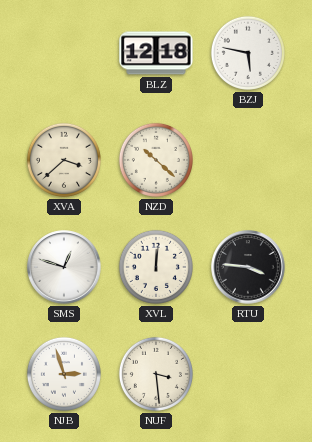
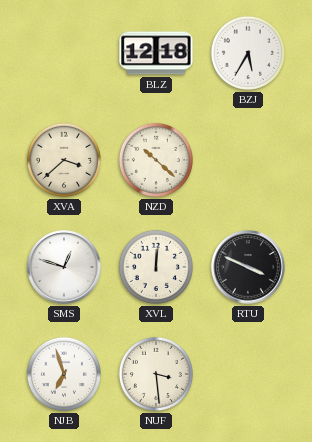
BZJ: 5:47 -> 5:35
RTU: 3:46 -> 3:49
NJB: 2:57 -> 6:57
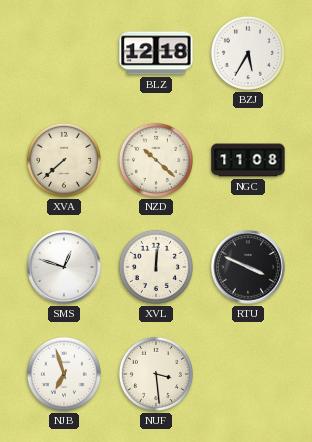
XVA: 3:38 -> 7:38
NGC: none -> 11:08
